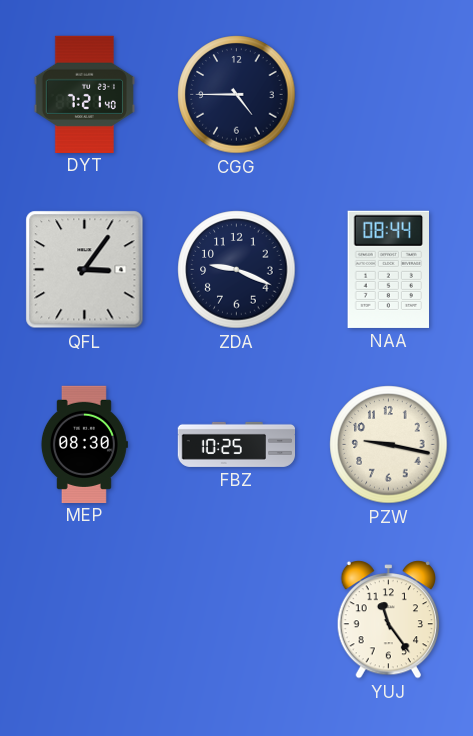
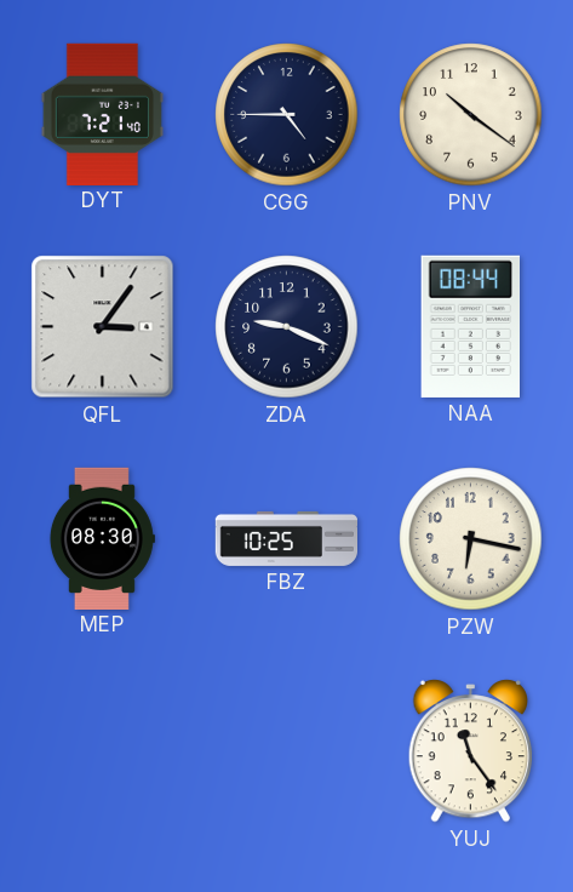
PNV: none -> 10:21
PZW: 9:17 -> 6:17
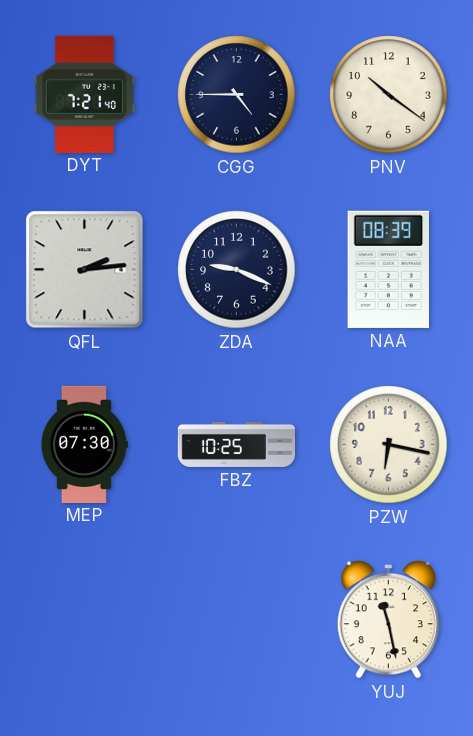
QFL: 3:06 -> 2:14
NAA: 08:44 -> 08:39
MEP: 08:30 -> 07:30
YUJ: 11:24 -> 11:28
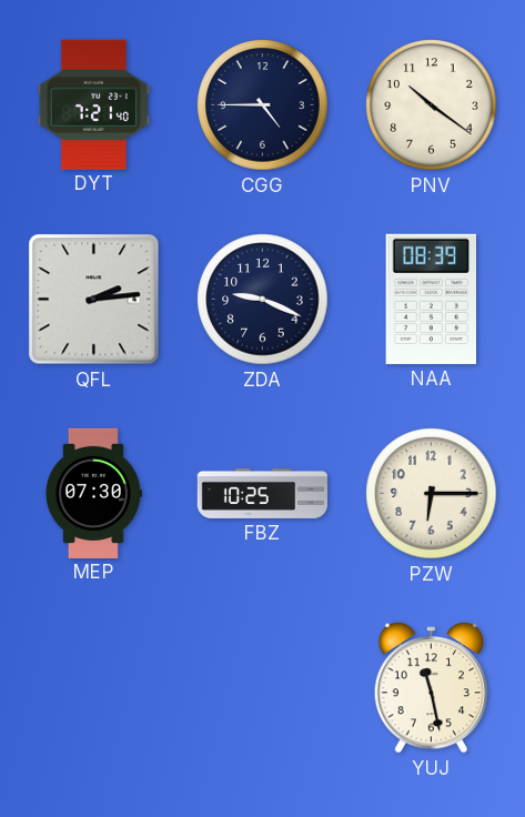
PZW: 6:17 -> 6:15
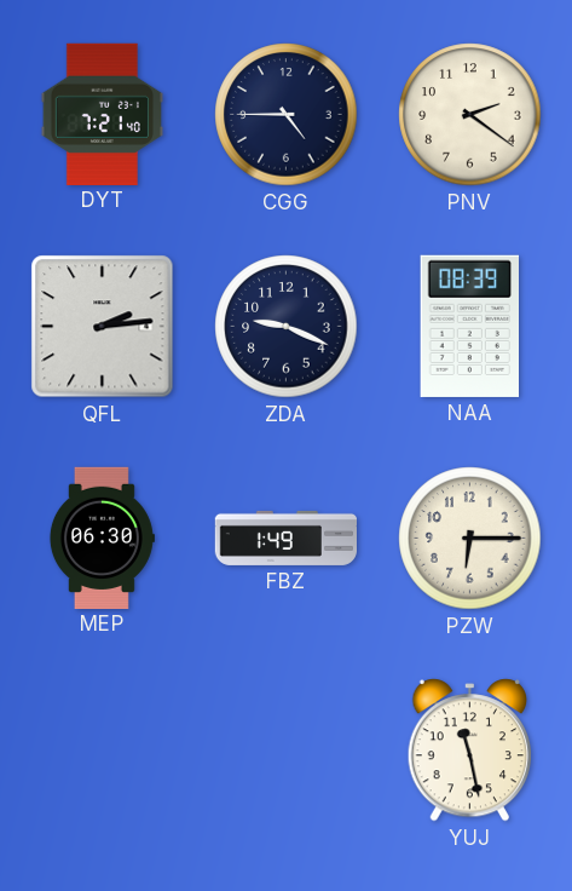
PNV: 10:21 -> 2:21
MEP: 07:30 -> 06:30
FBZ: 10:25 -> 1:49
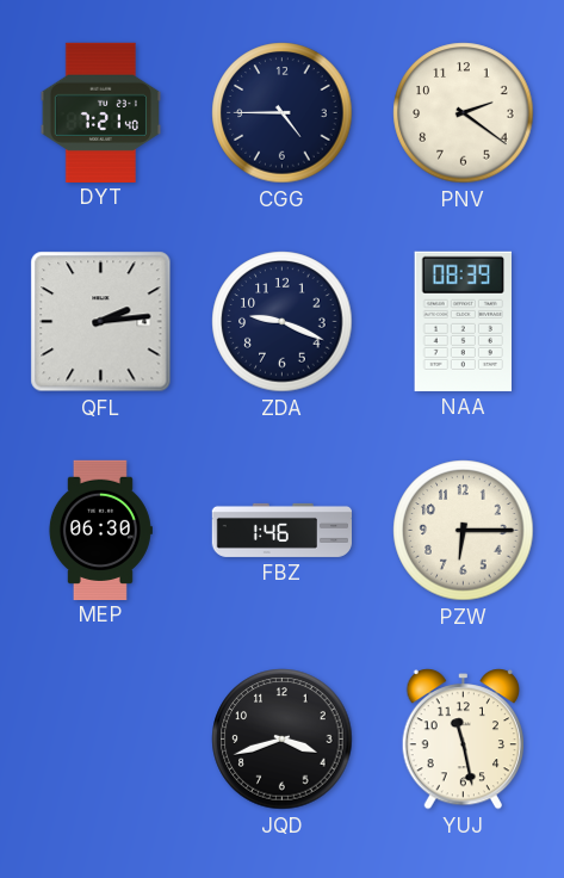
FBZ: 1:49 -> 1:46
JQD: none -> 3:42
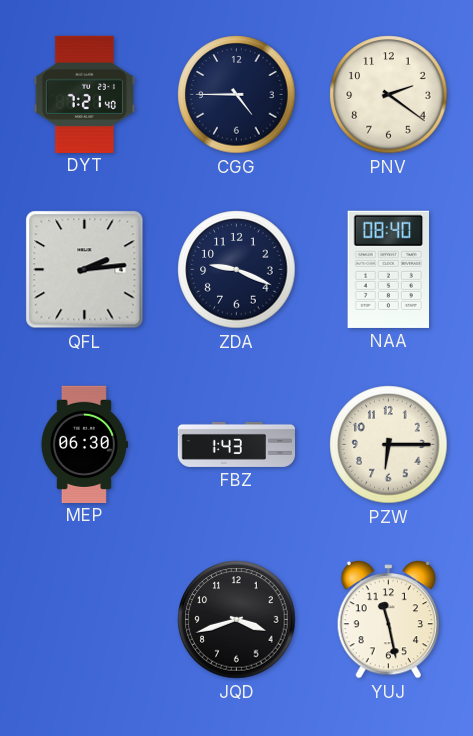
NAA: 08:39 -> 08:40
FBZ: 1:46 -> 1:43
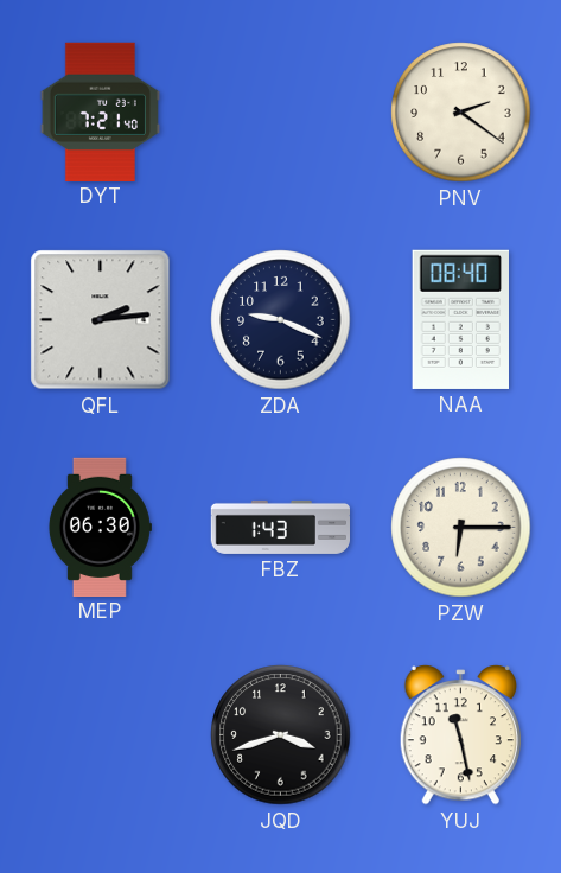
CGG: 4:45 -> none
